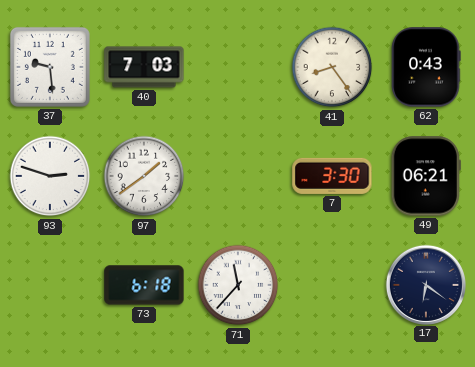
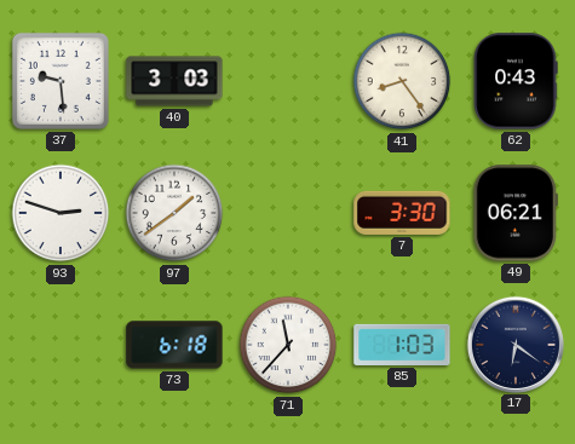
40: 7:03 -> 3:03
85: none -> 1:03
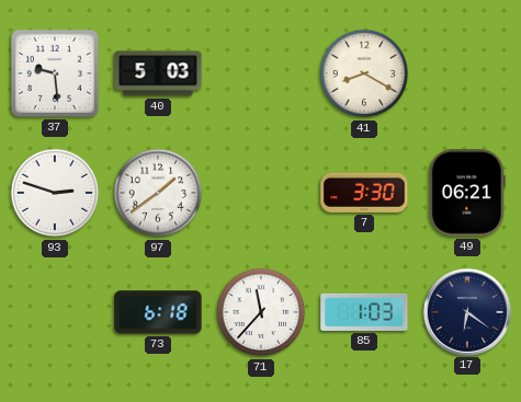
40: 3:03 -> 5:03
41: 8:24 -> 8:20
62: 0:43 -> none
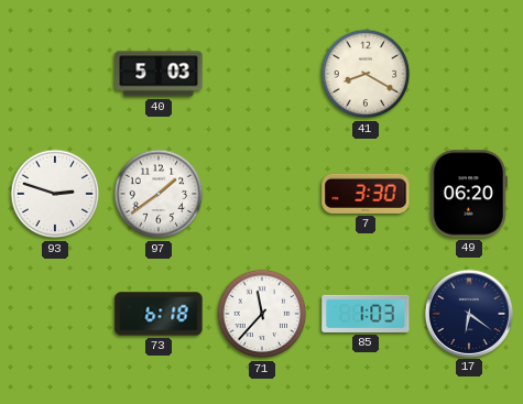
37: 9:29 -> none
49: 06:21 -> 06:20
